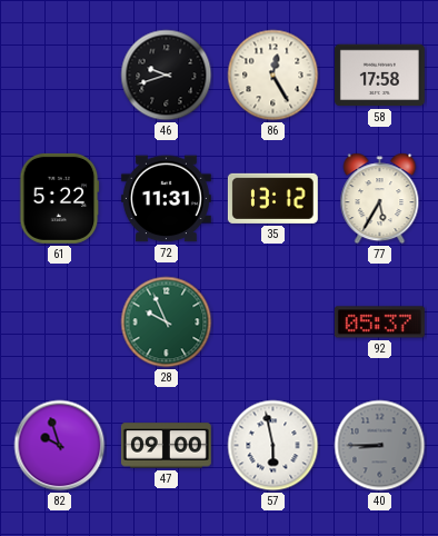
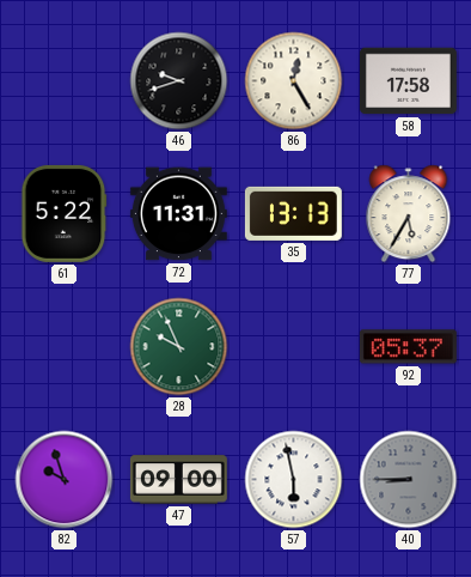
35: 13:12 -> 13:13
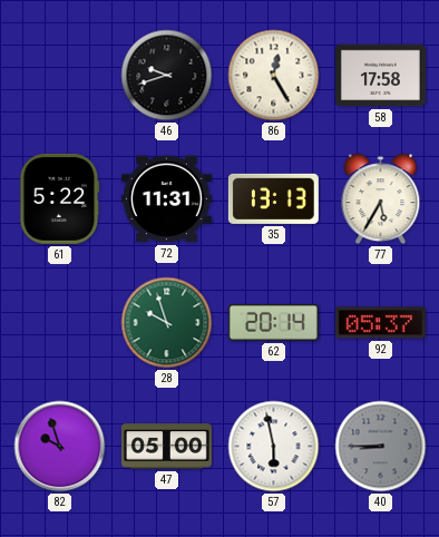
28: 9:56 -> 9:57
62: none -> 20:14
47: 09:00 -> 05:00
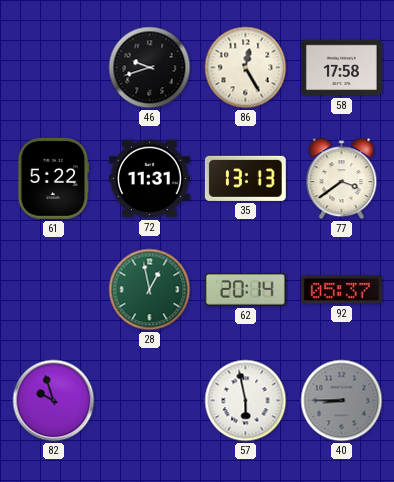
77: 5:35 -> 3:39
28: 9:57 -> 12:58
47: 05:00 -> none
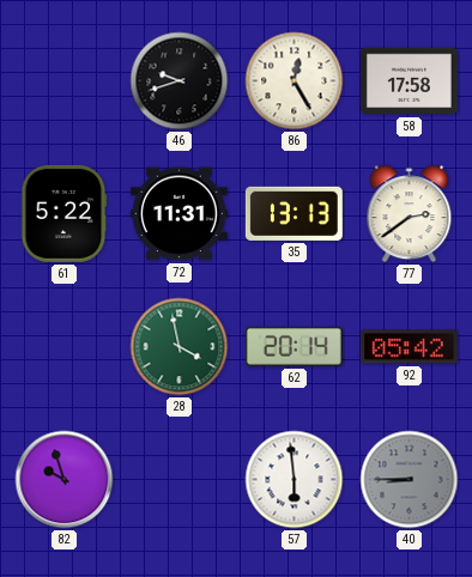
77: 3:39 -> 2:39
28: 12:58 -> 3:58
92: 05:37 -> 05:42
57: 5:58 -> 5:59
